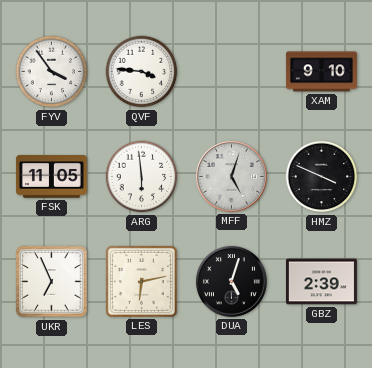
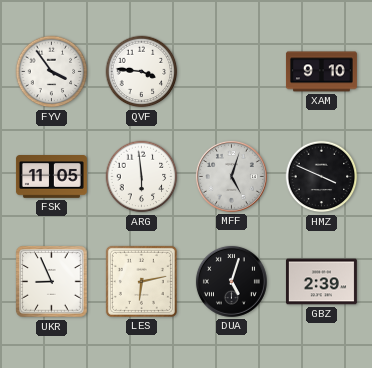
UKR: 6:56 -> 8:56
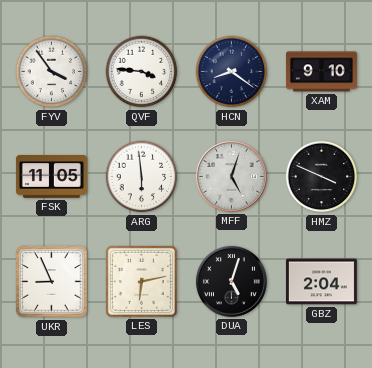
HCN: none -> 8:21
GBZ: 2:39 -> 2:04
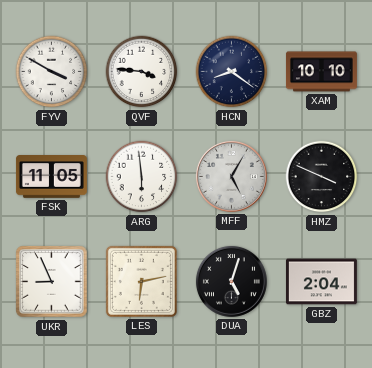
FYV: 3:54 -> 3:50
XAM: 9:10 -> 10:10
MFF: 5:03 -> 5:05
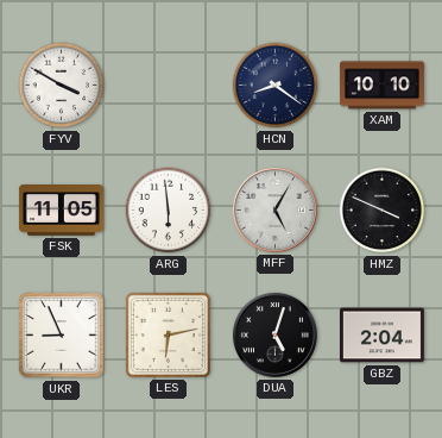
QVF: 3:46 -> none
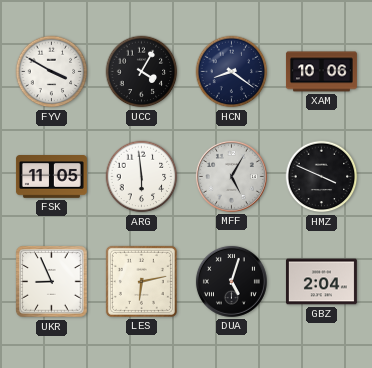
UCC: none -> 4:05
XAM: 10:10 -> 10:06
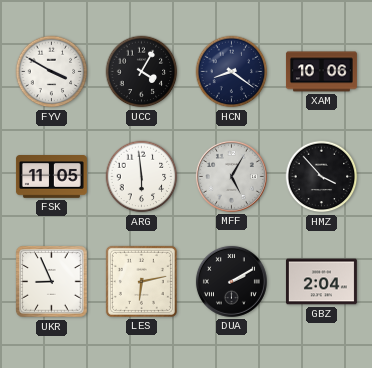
HMZ: 3:49 -> 3:53
DUA: 5:03 -> 2:10
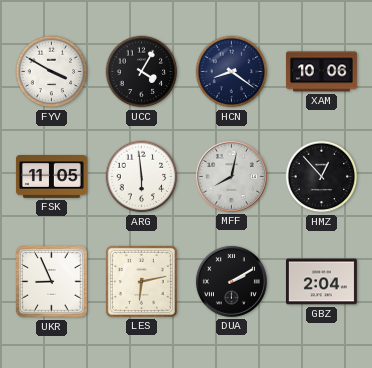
MFF: 5:05 -> 8:02
HMZ: 3:53 -> 12:53
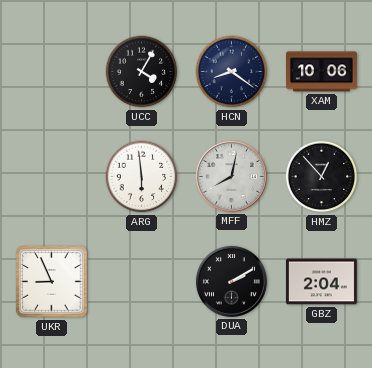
FYV: 3:50 -> none
FSK: 11:05 -> none
LES: 6:13 -> none
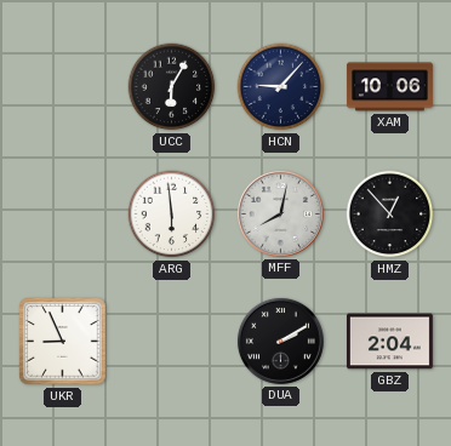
UCC: 4:05 -> 6:05
HCN: 8:21 -> 9:07
